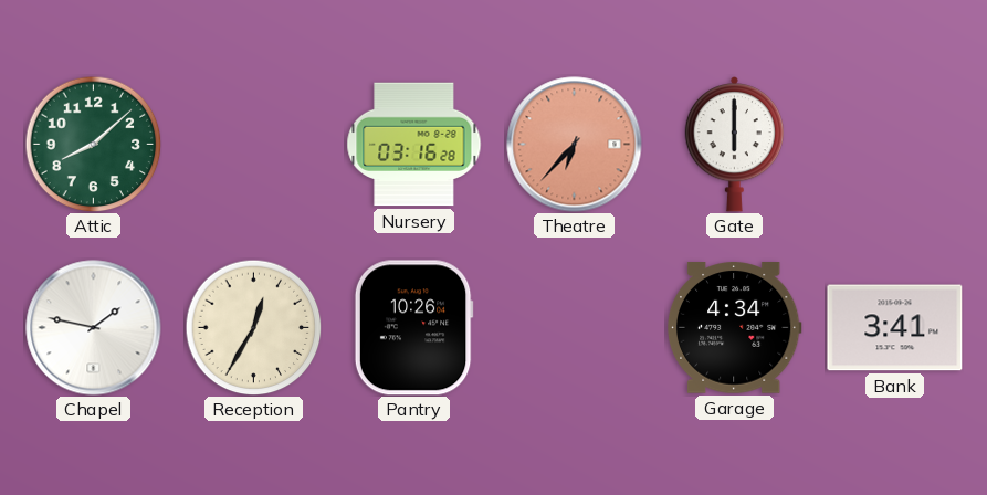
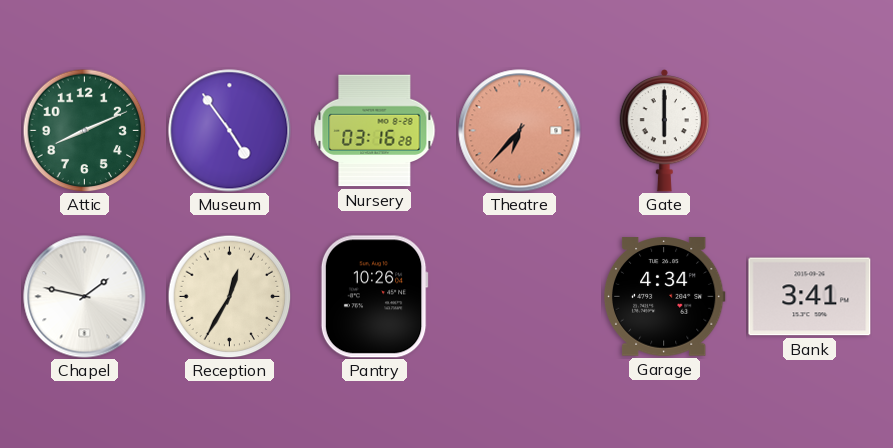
Attic: 8:08 -> 8:11
Museum: none -> 4:54
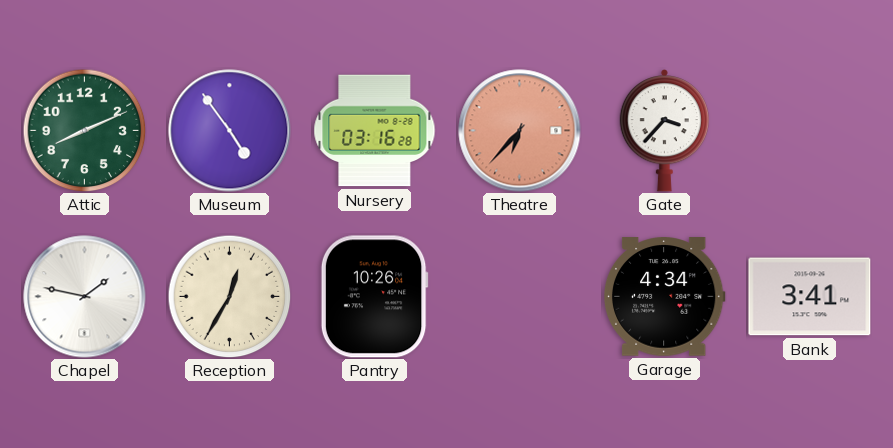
Gate: 6:00 -> 3:37
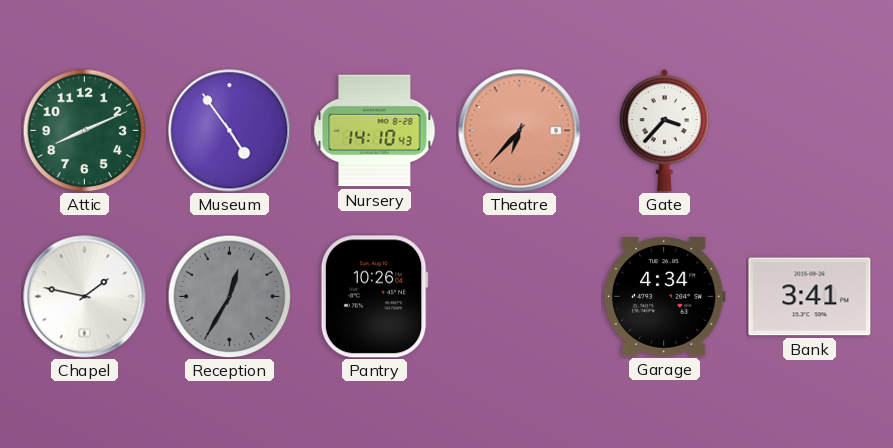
Nursery: 03:16 -> 14:10
Reception dial: cream -> grey
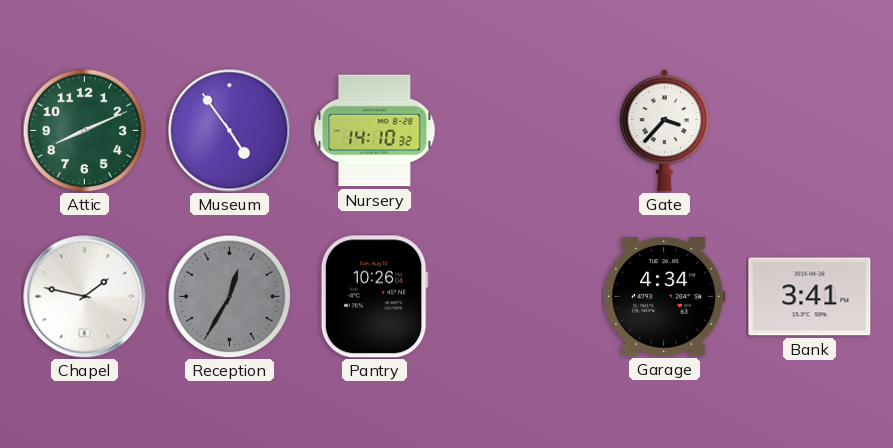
Nursery: 14:10:43 -> 14:10:32
Theatre: 6:37 -> none
